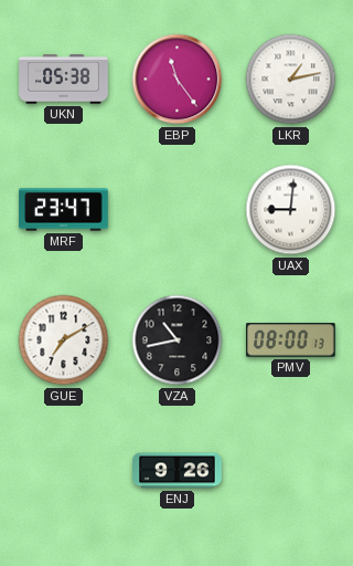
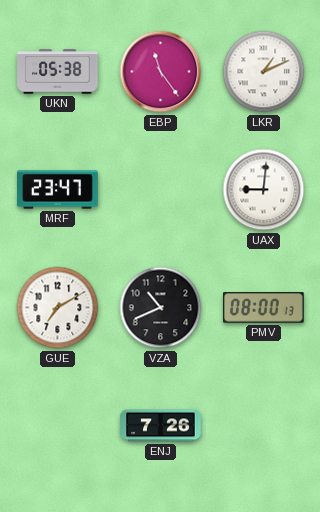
LKR: 1:13 -> 1:11
VZA: 10:43 -> 10:41
ENJ: 9:26 -> 7:26
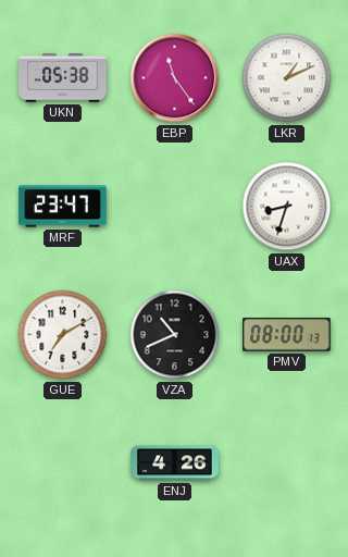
UAX: 9:01 -> 8:33
ENJ: 7:26 -> 4:26
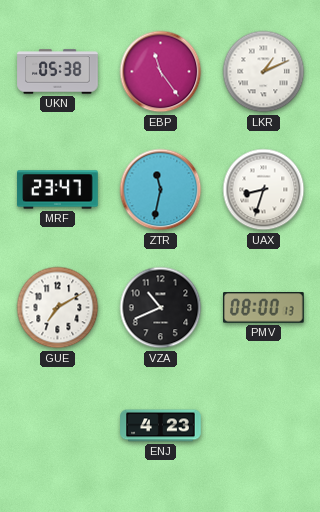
ZTR: none -> 11:32
ENJ: 4:26 -> 4:23
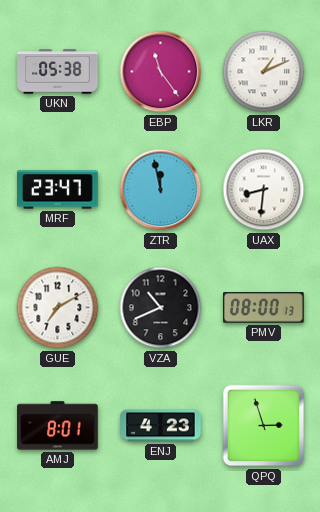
ZTR: 11:32 -> 11:58
UAX: 8:33 -> 8:31
AMJ: none -> 8:01
QPQ: none -> 2:57
